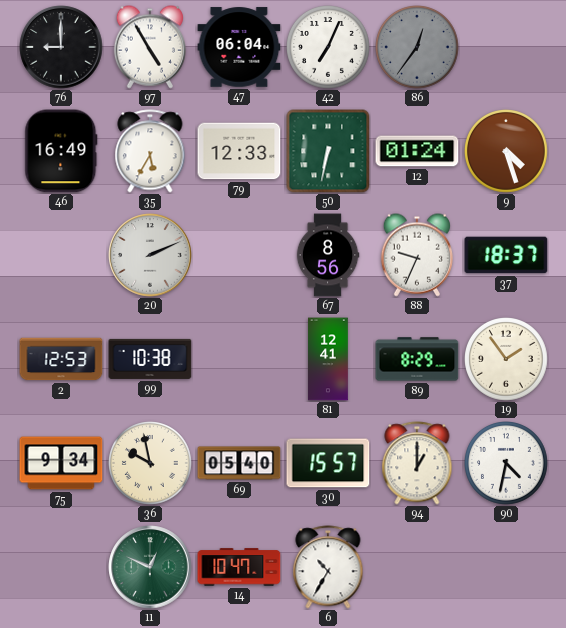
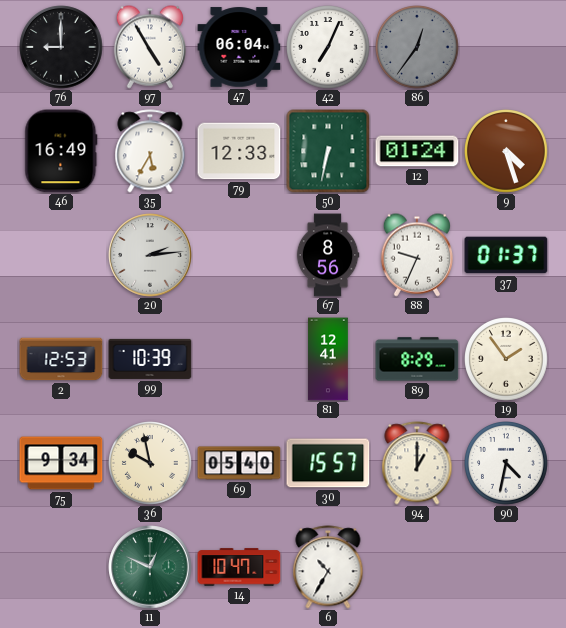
20: 2:11 -> 2:14
37: 18:37 -> 01:37
99: 10:38 -> 10:39
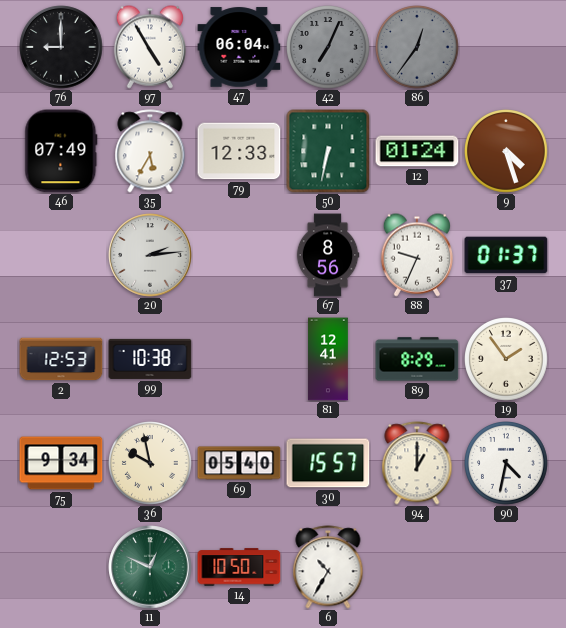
42 dial: white -> grey
46: 16:49 -> 07:49
99: 10:39 -> 10:38
14: 10:47 -> 10:50
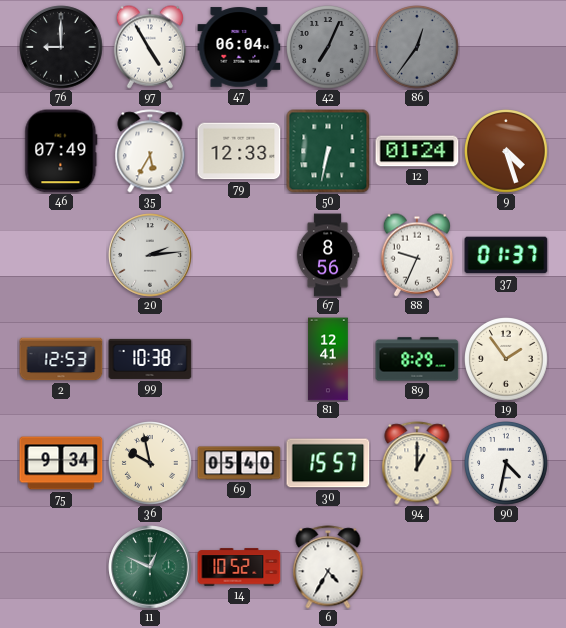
14: 10:50 -> 10:52
6: 10:35 -> 4:35
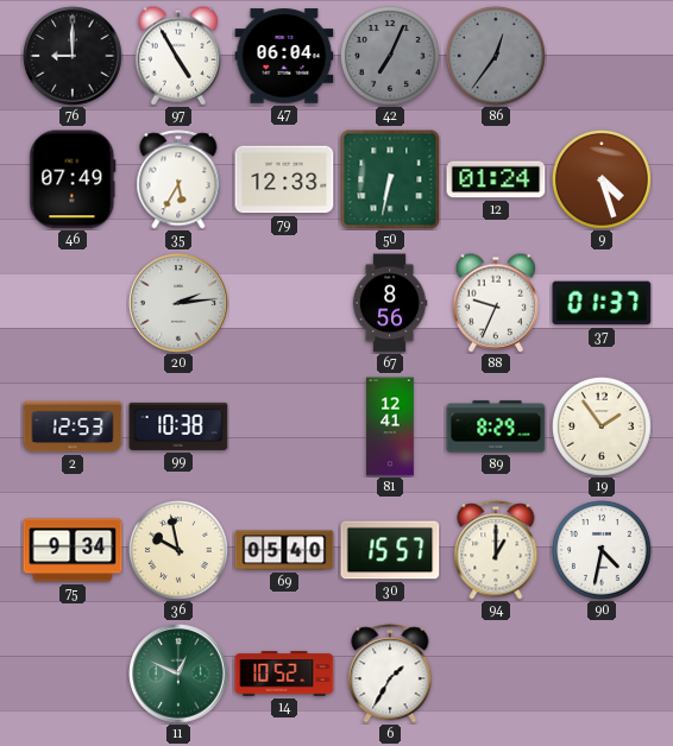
6: 4:35 -> 1:35
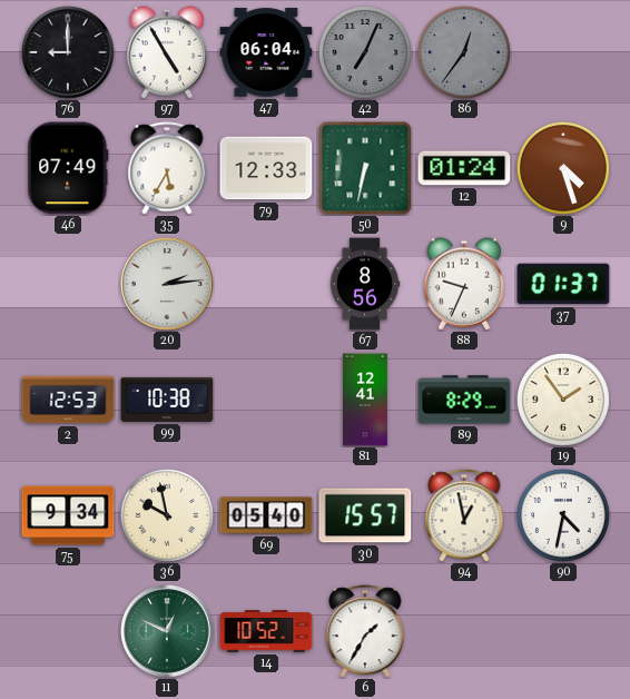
94: 1:00 -> 12:58
